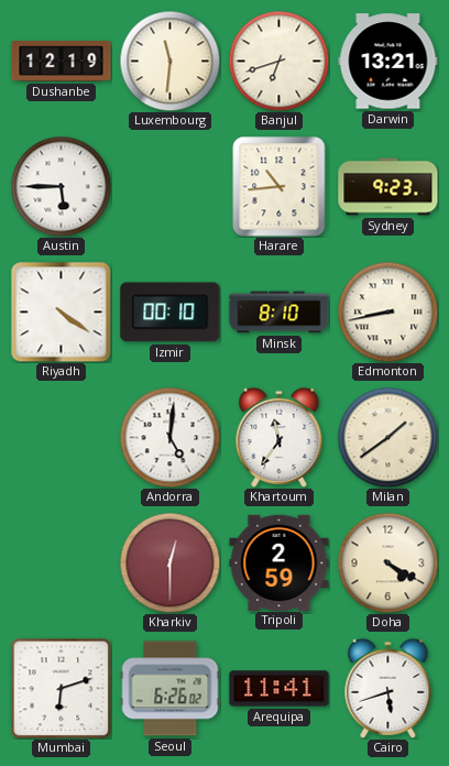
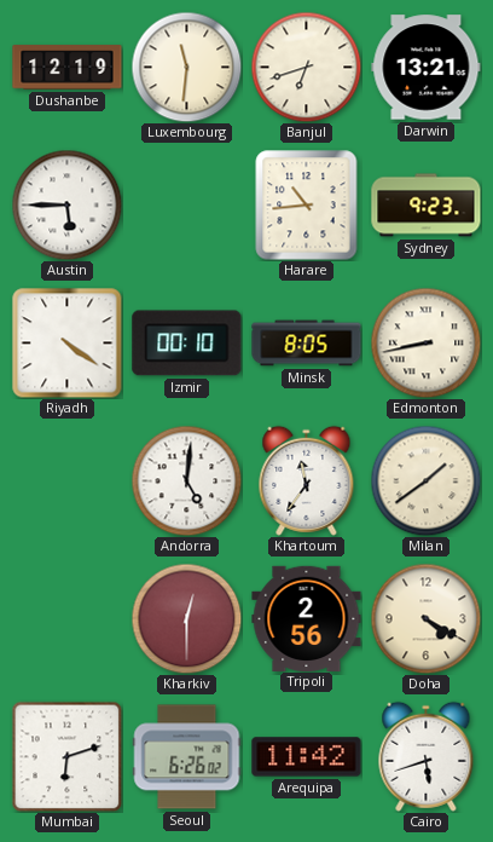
Minsk: 8:10 -> 8:05
Tripoli: 2:59 -> 2:56
Arequipa: 11:41 -> 11:42
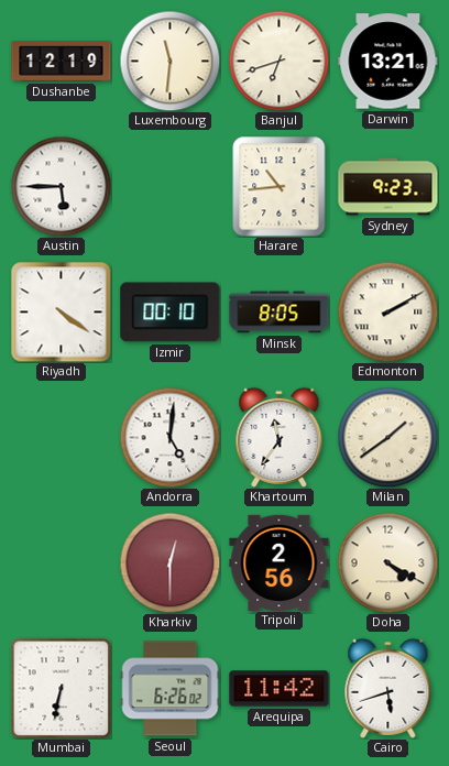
Edmonton: 8:43 -> 2:10
Mumbai: 6:12 -> 6:32
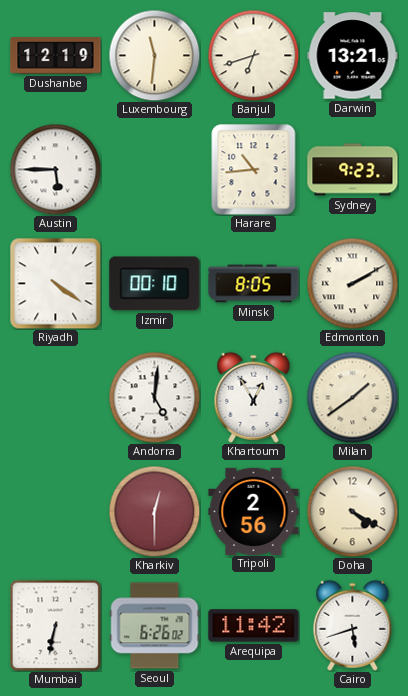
Khartoum: 11:36 -> 12:55
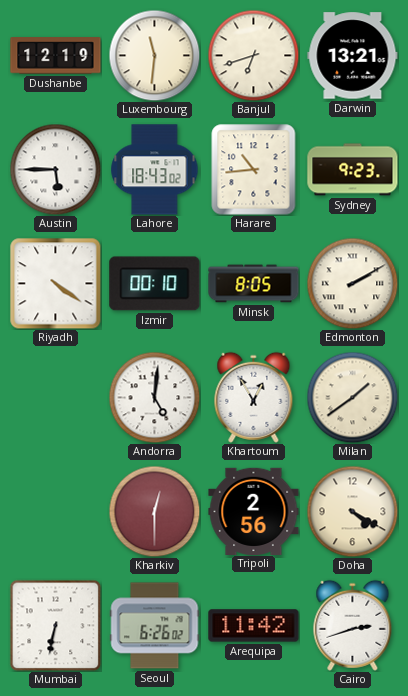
Lahore: none -> 18:43
Cairo: 5:42 -> 2:42
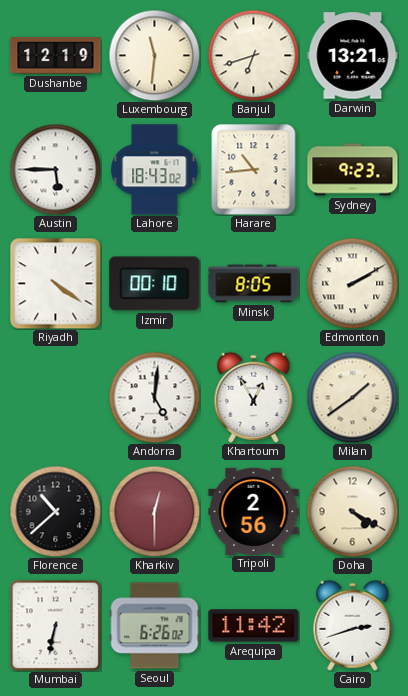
Florence: none -> 10:38
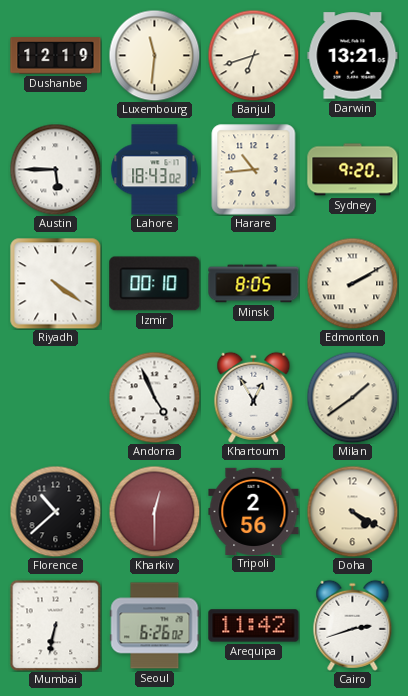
Sydney: 9:23 -> 9:20
Andorra: 5:01 -> 4:56
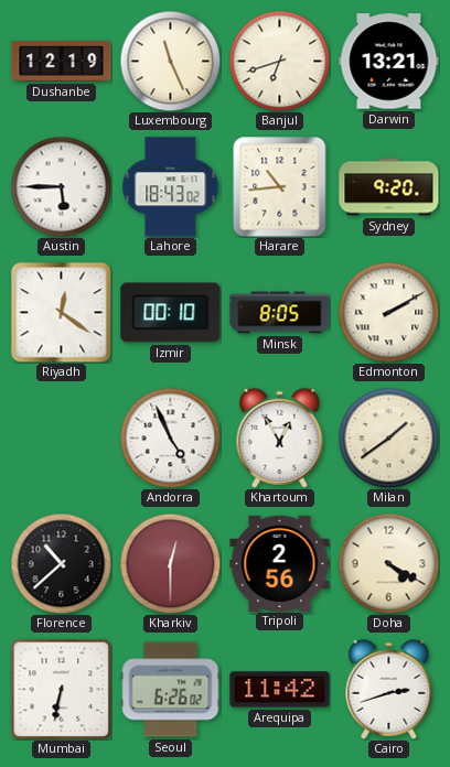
Luxembourg: 11:31 -> 11:26
Riyadh: 4:21 -> 12:21
